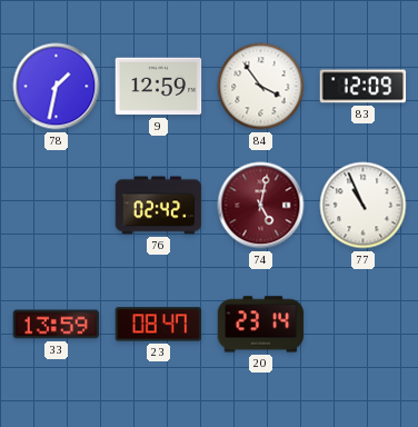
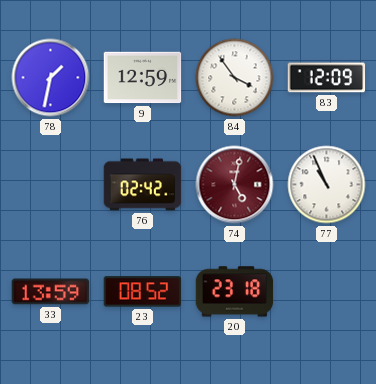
23: 08:47 -> 08:52
20: 23:14 -> 23:18
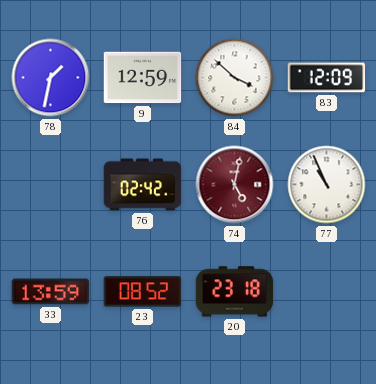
84: 3:54 -> 3:52
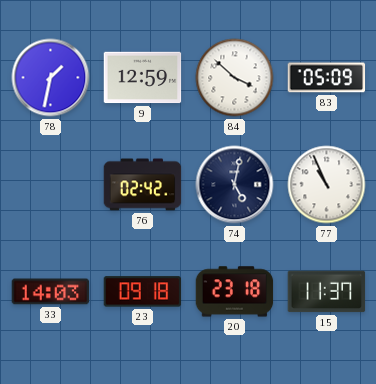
83: 12:09 -> 05:09
74 dial: burgundy -> navy
33: 13:59 -> 14:03
23: 08:52 -> 09:18
15: none -> 11:37
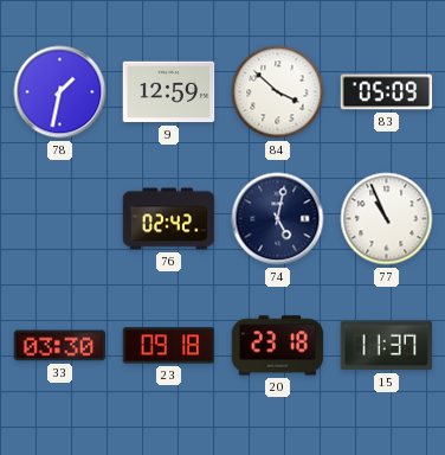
33: 14:03 -> 03:30
